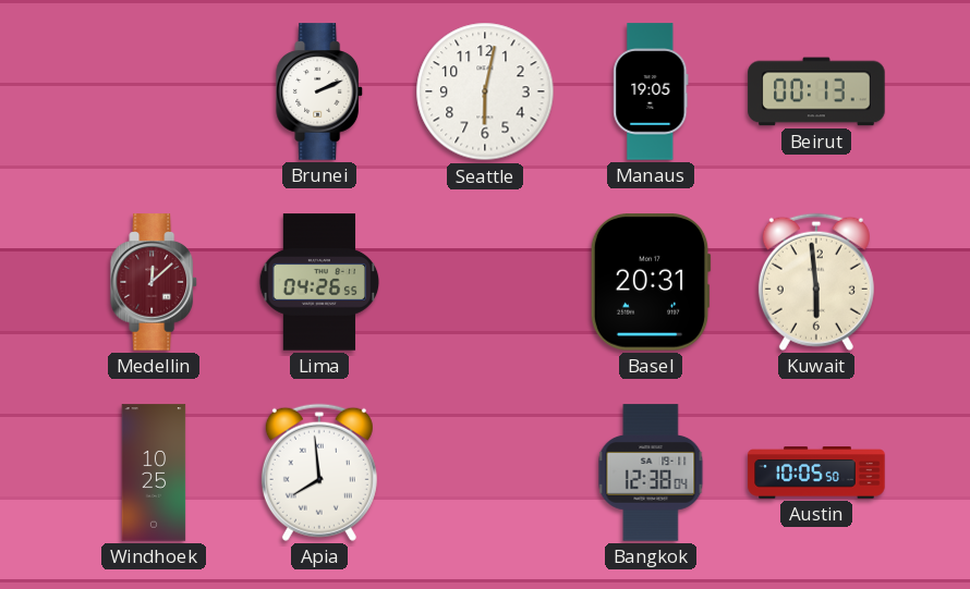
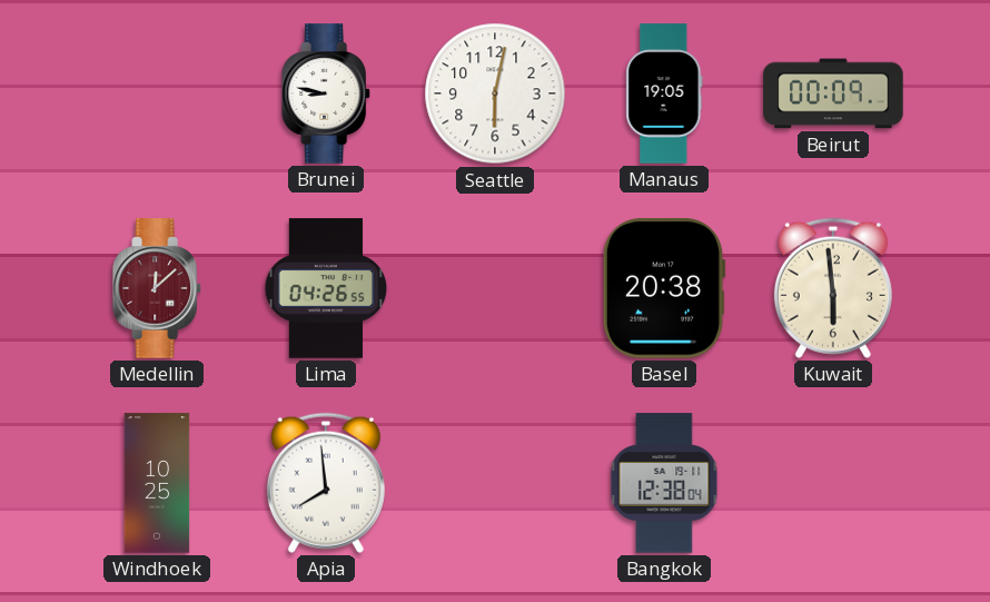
Brunei: 2:11 -> 8:47
Beirut: 00:13 -> 00:09
Basel: 20:31 -> 20:38
Austin: 10:05 -> none
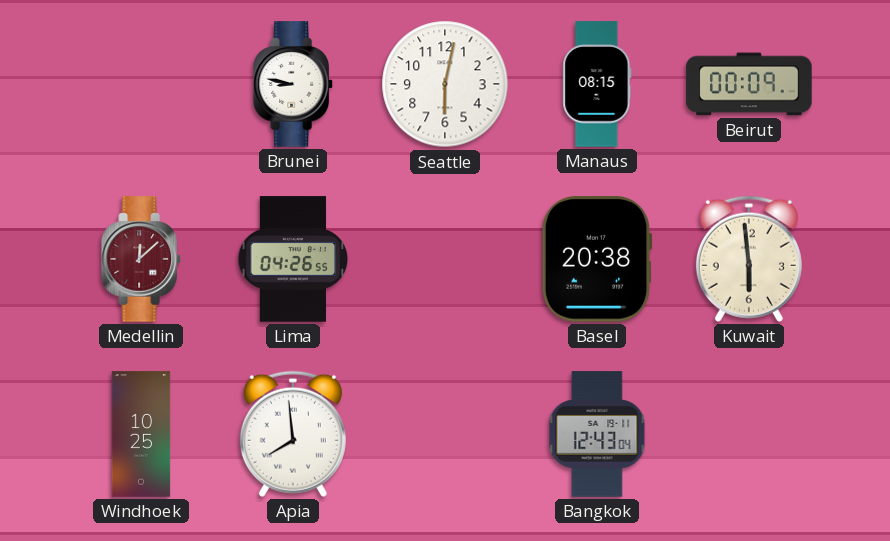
Manaus: 19:05 -> 08:15
Bangkok: 12:38 -> 12:43
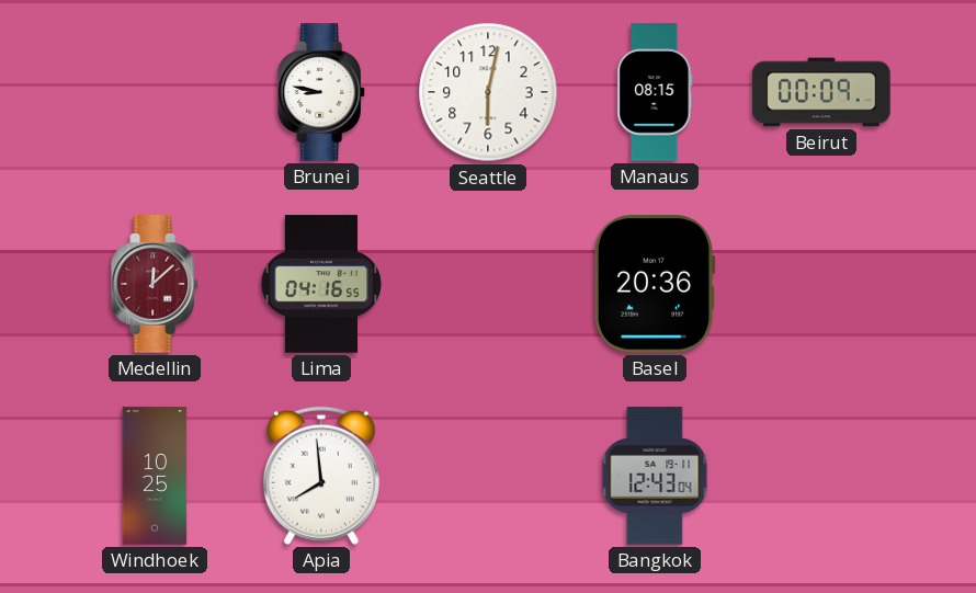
Lima: 04:26 -> 04:16
Basel: 20:38 -> 20:36
Kuwait: 5:59 -> none
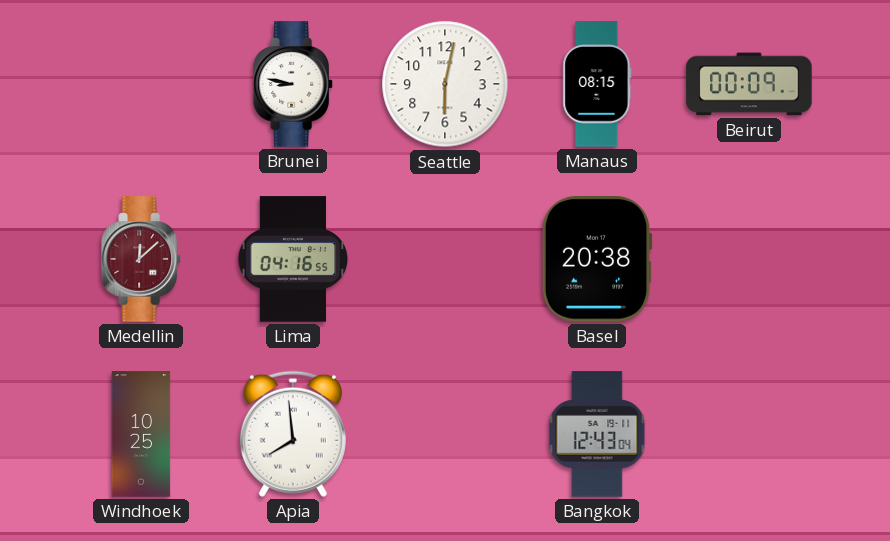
Basel: 20:36 -> 20:38
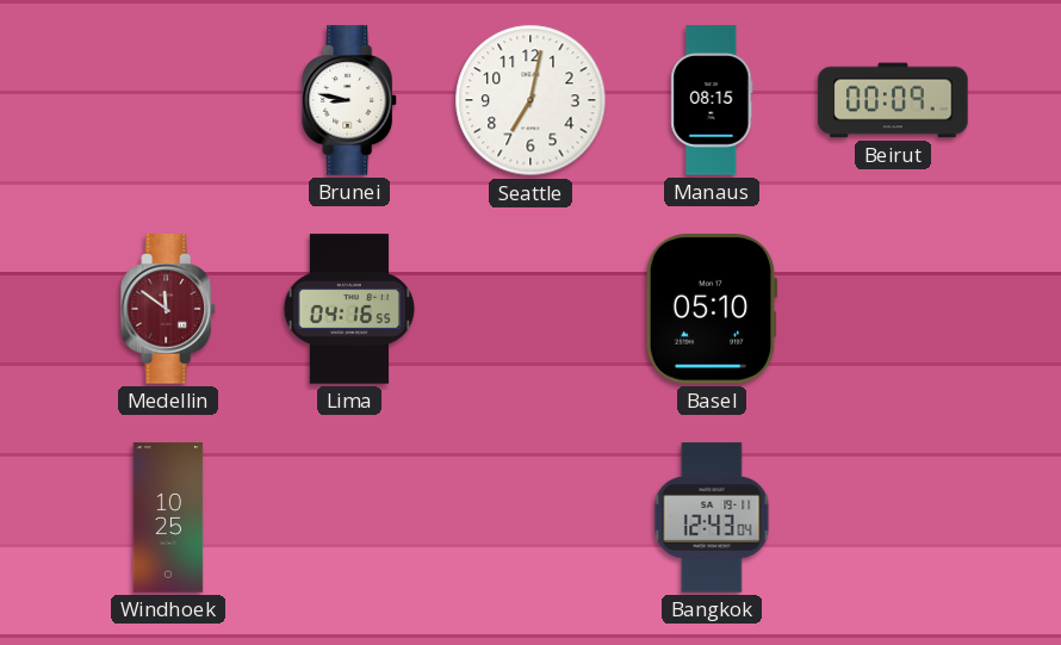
Seattle: 6:02 -> 7:02
Medellin: 12:08 -> 11:51
Basel: 20:38 -> 05:10
Apia: 7:59 -> none
